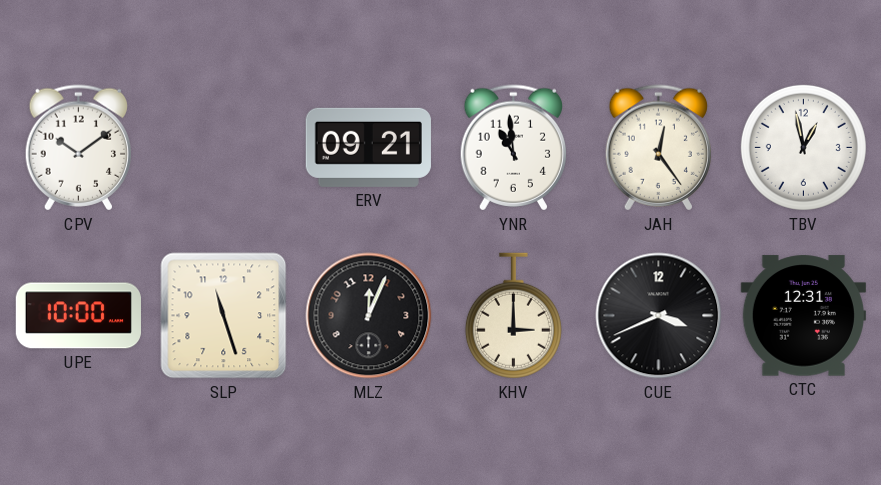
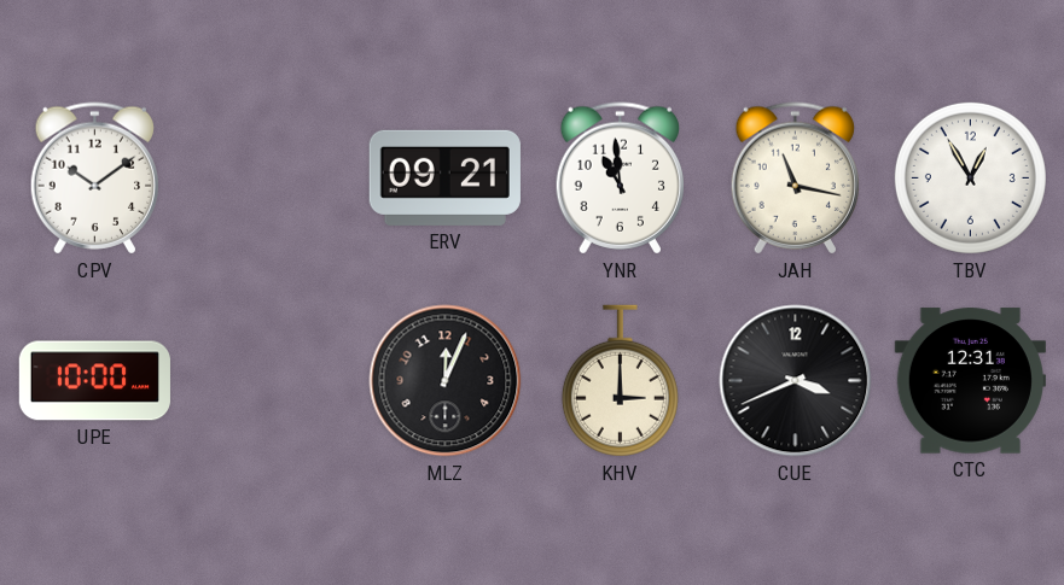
JAH: 12:24 -> 11:17
TBV: 12:58 -> 12:55
SLP: 11:27 -> none
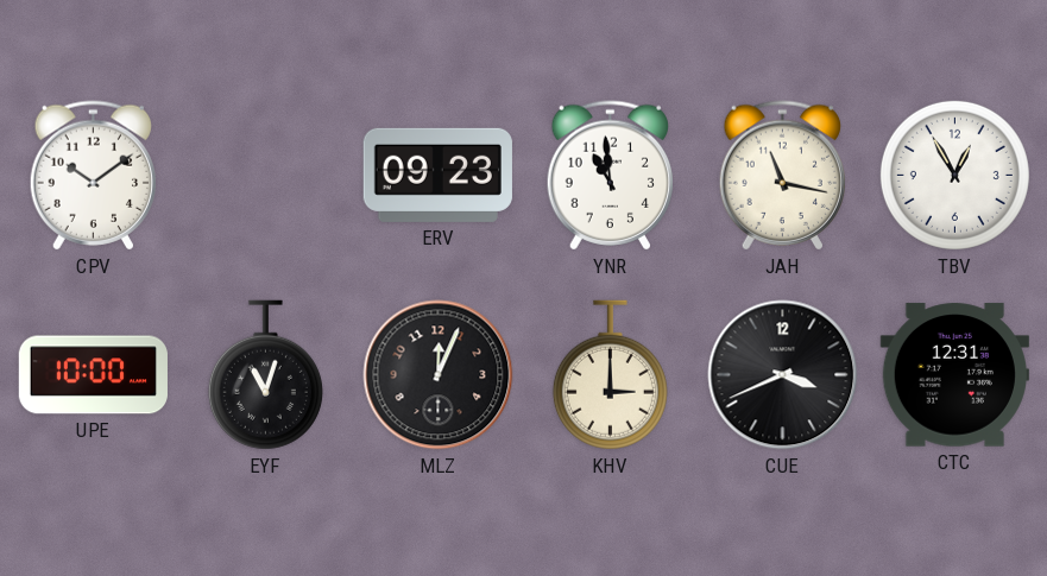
ERV: 09:21 -> 09:23
EYF: none -> 11:03
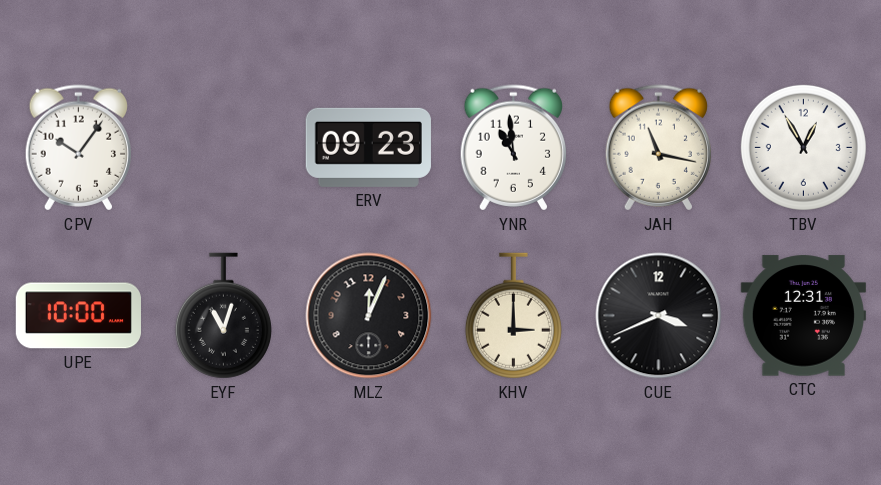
CPV: 10:09 -> 10:06
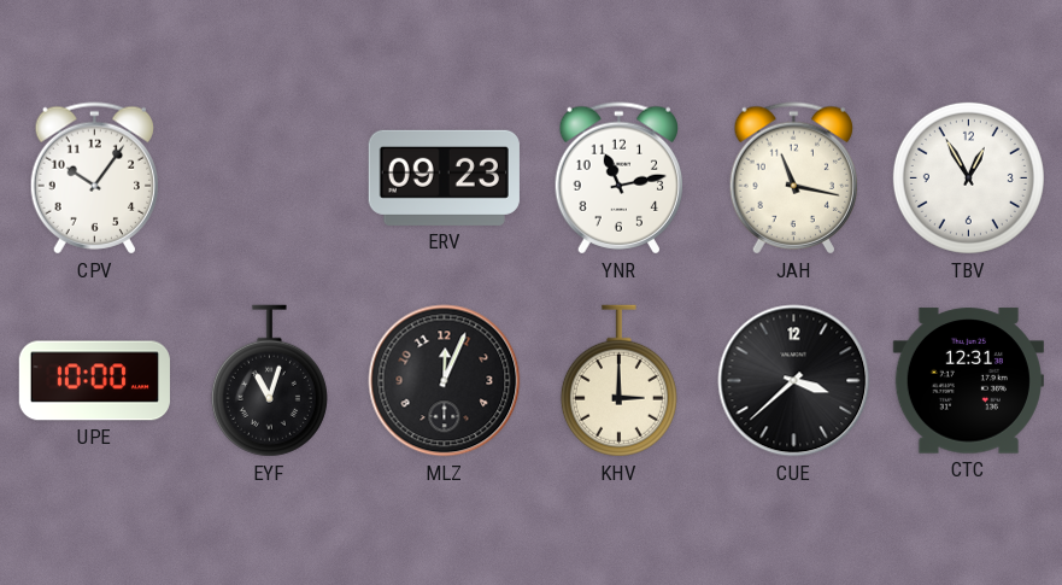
YNR: 10:59 -> 11:13
CUE: 3:41 -> 3:38
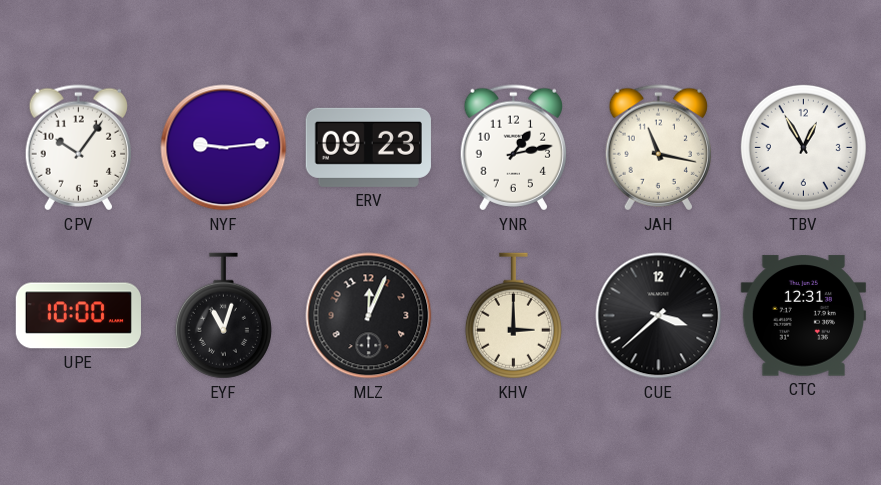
NYF: none -> 9:14
YNR: 11:13 -> 1:13
